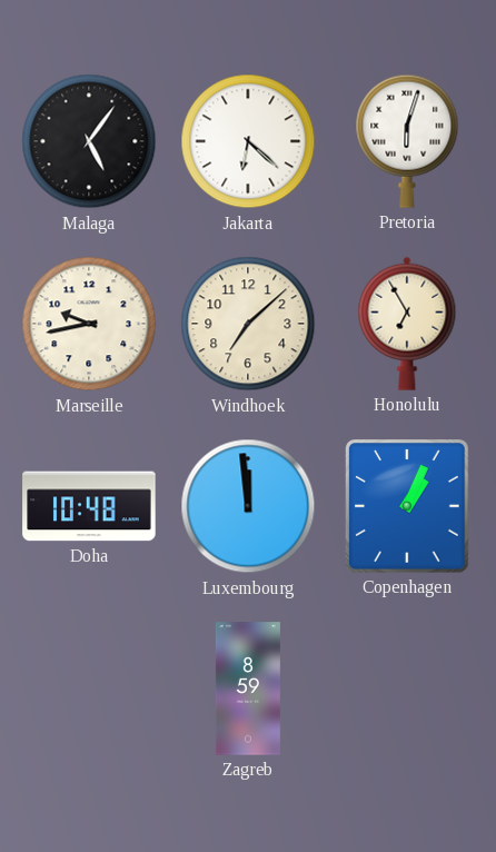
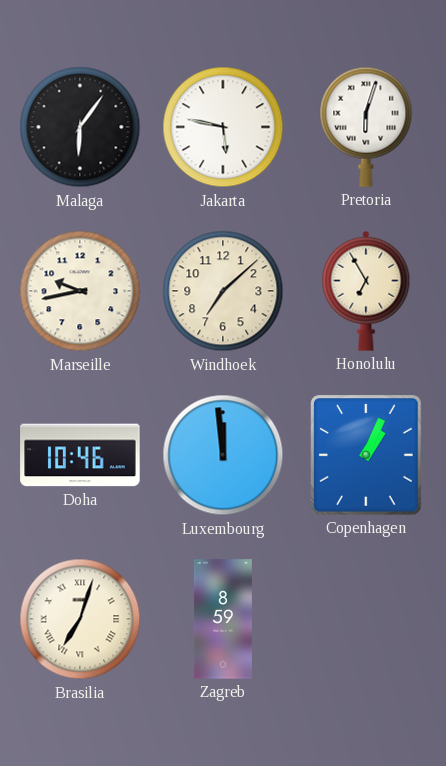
Malaga: 5:06 -> 6:06
Jakarta: 6:22 -> 5:47
Doha: 10:48 -> 10:46
Brasilia: none -> 7:03
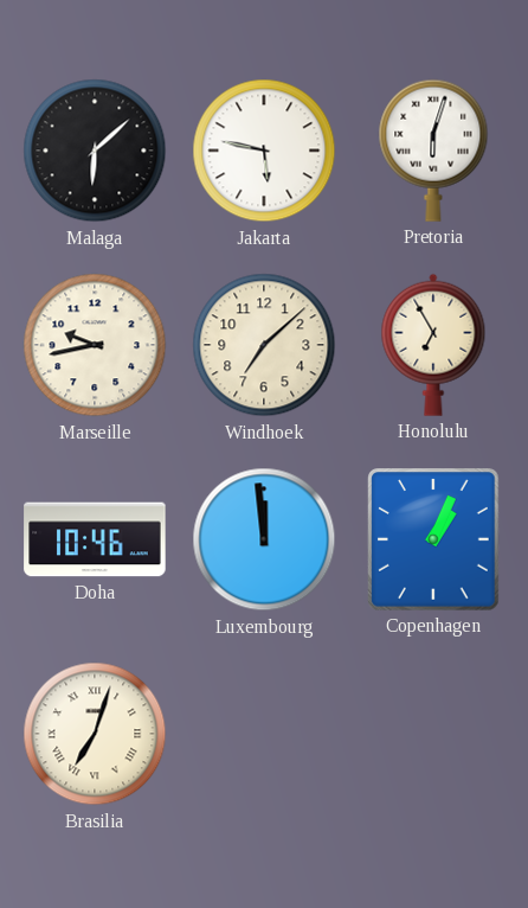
Malaga: 6:06 -> 6:08
Zagreb: 8:59 -> none
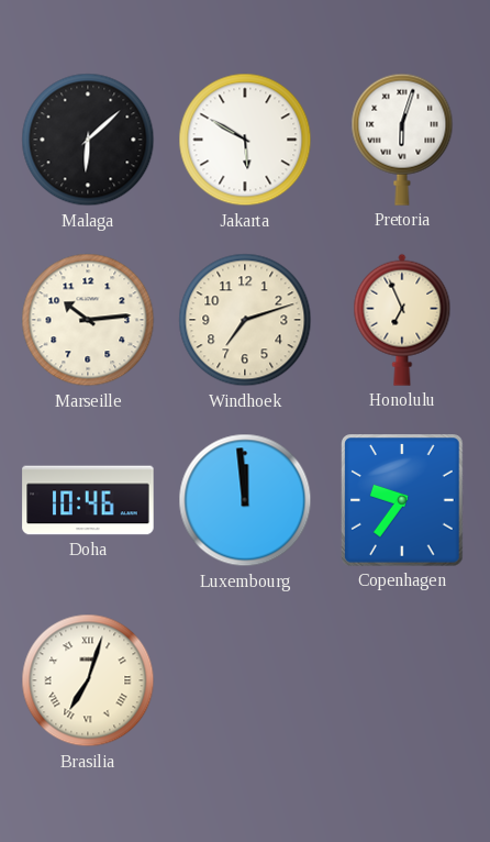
Jakarta: 5:47 -> 5:50
Marseille: 9:43 -> 10:14
Windhoek: 7:08 -> 7:12
Honolulu: 6:55 -> 6:56
Copenhagen: 1:04 -> 9:36
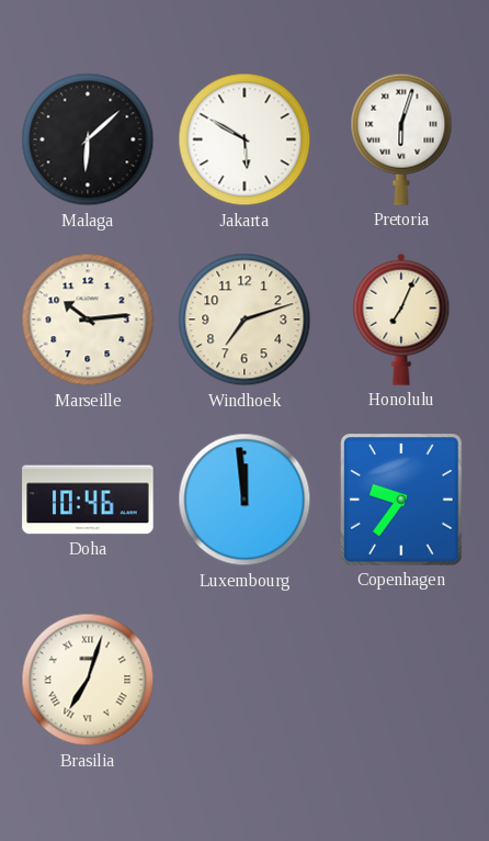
Honolulu: 6:56 -> 7:04
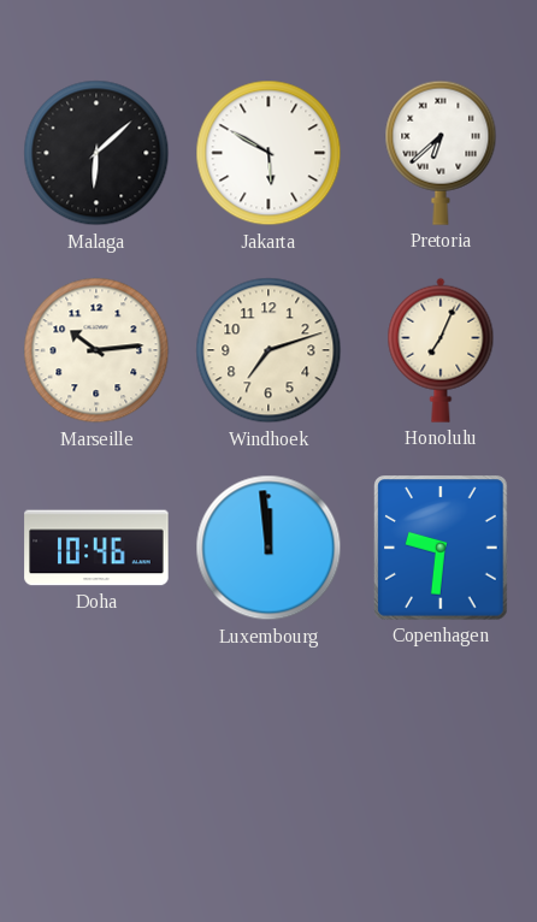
Pretoria: 6:03 -> 6:38
Copenhagen: 9:36 -> 9:31
Brasilia: 7:03 -> none
